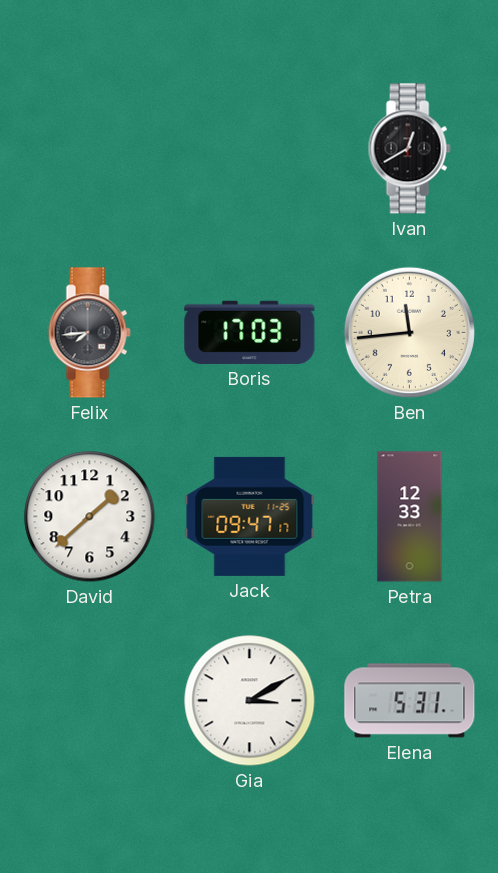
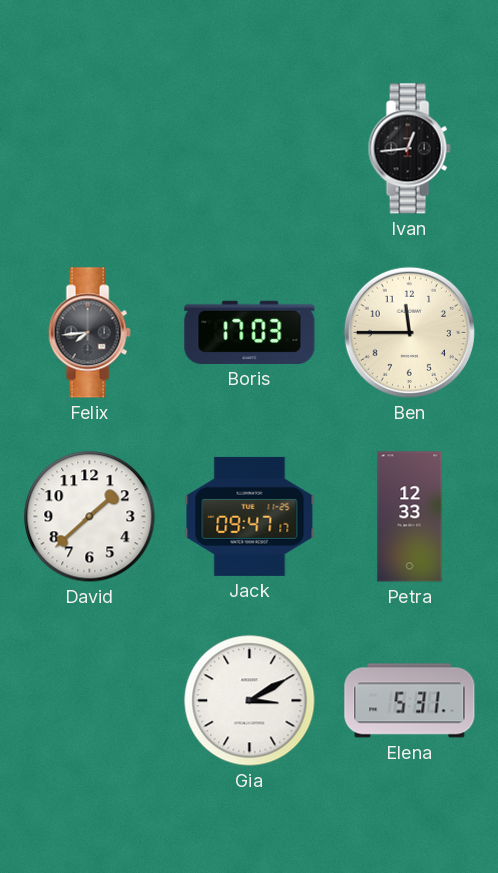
Ivan: 12:40 -> 12:44
Ben: 11:44 -> 11:45
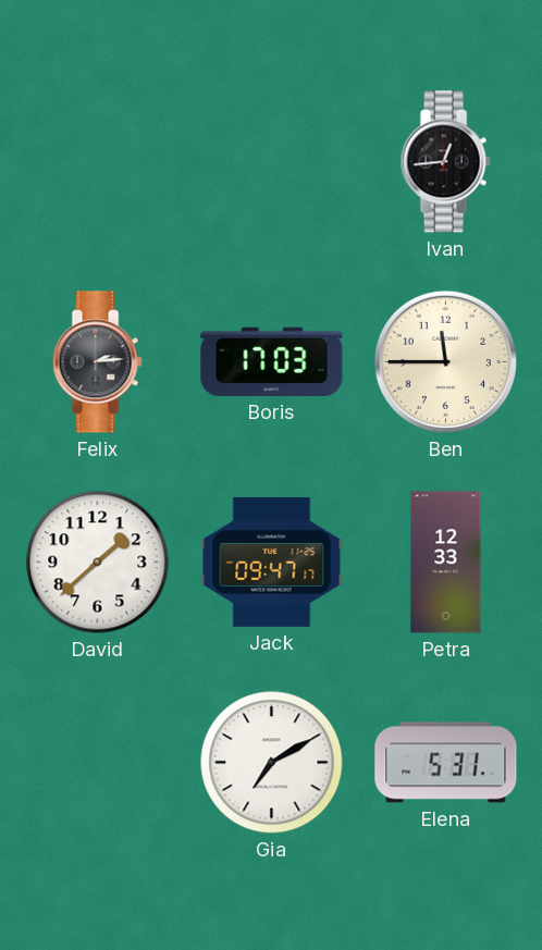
Felix: 7:44 -> 2:14
Gia: 3:10 -> 7:10
